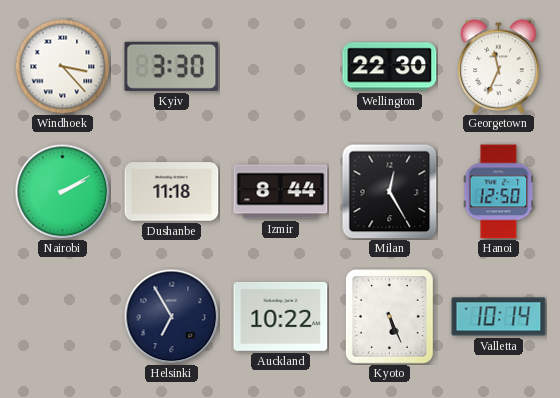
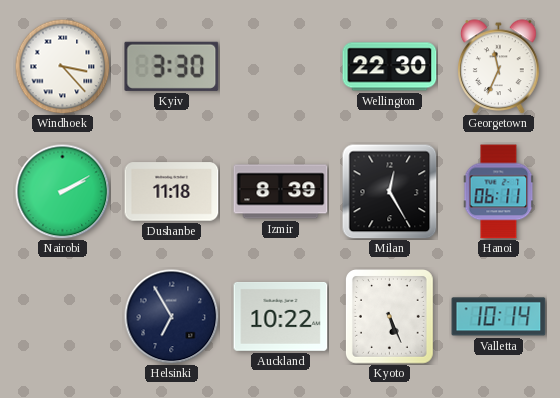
Izmir: 8:44 -> 8:39
Hanoi: 12:50 -> 06:11
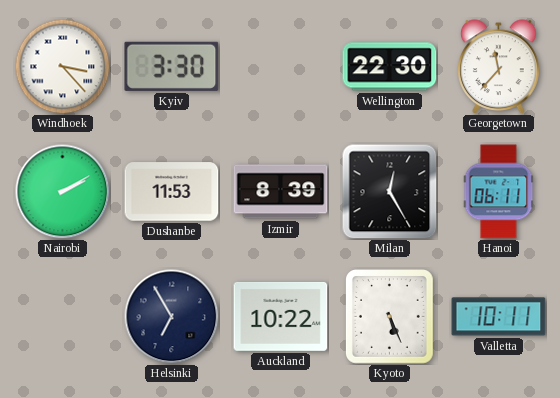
Georgetown: 11:34 -> 11:37
Dushanbe: 11:18 -> 11:53
Valletta: 10:14 -> 10:11
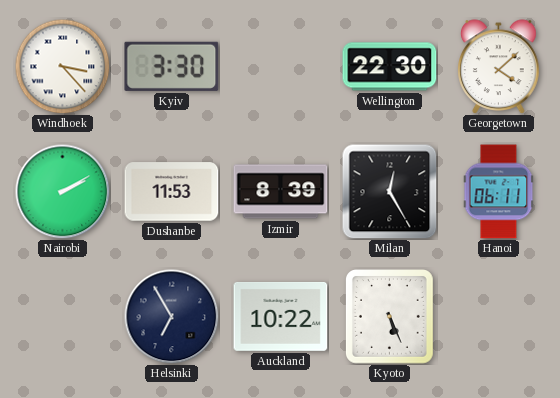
Georgetown: 11:37 -> 4:08
Valletta: 10:11 -> none
